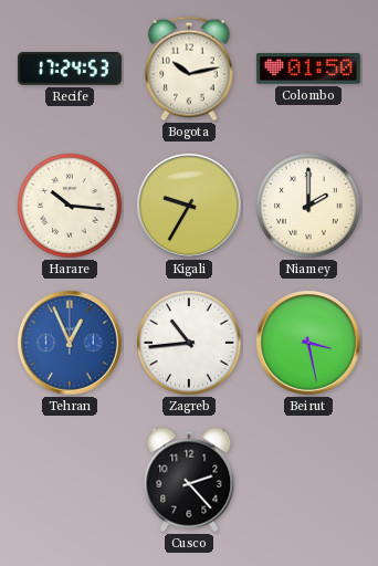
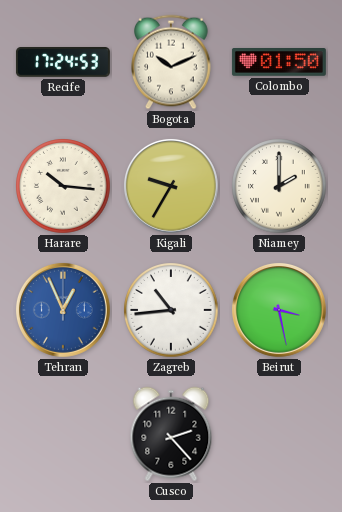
Bogota: 10:13 -> 10:11
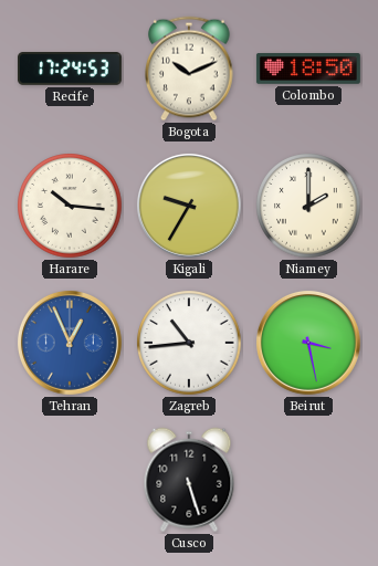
Colombo: 01:50 -> 18:50
Cusco: 2:23 -> 5:27
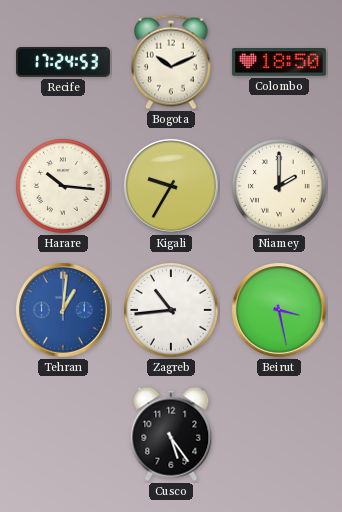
Tehran: 12:56 -> 1:01
Cusco: 5:27 -> 5:24
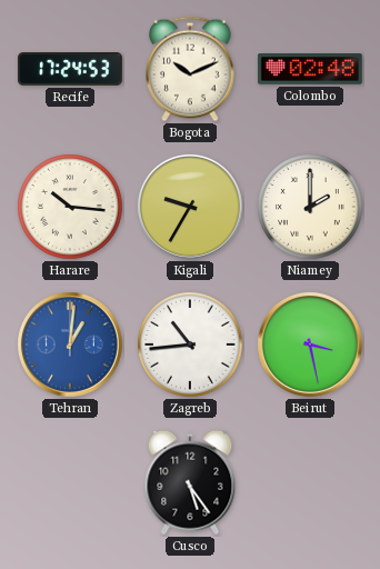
Colombo: 18:50 -> 02:48
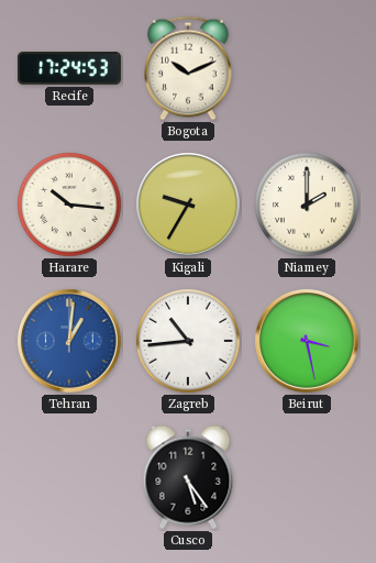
Colombo: 02:48 -> none
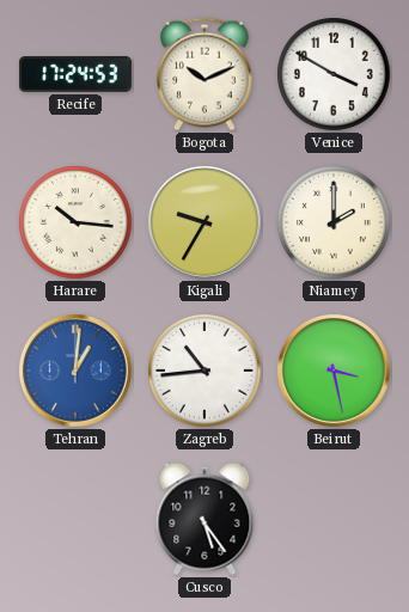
Venice: none -> 3:50
